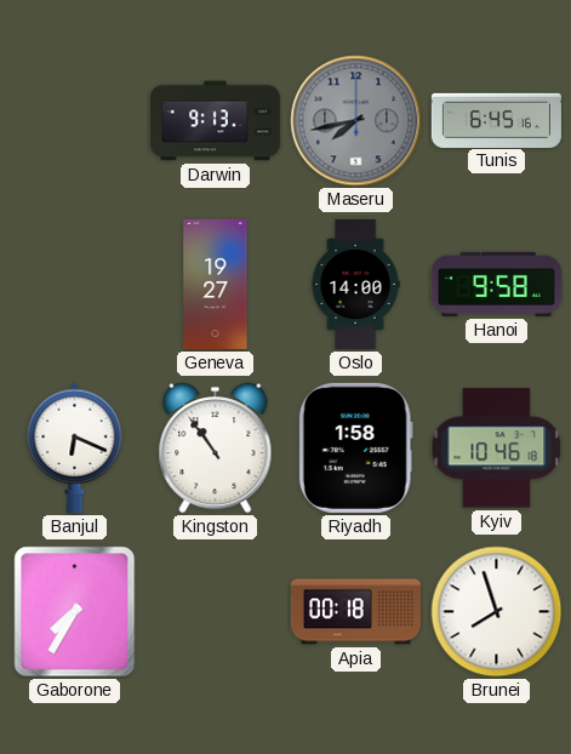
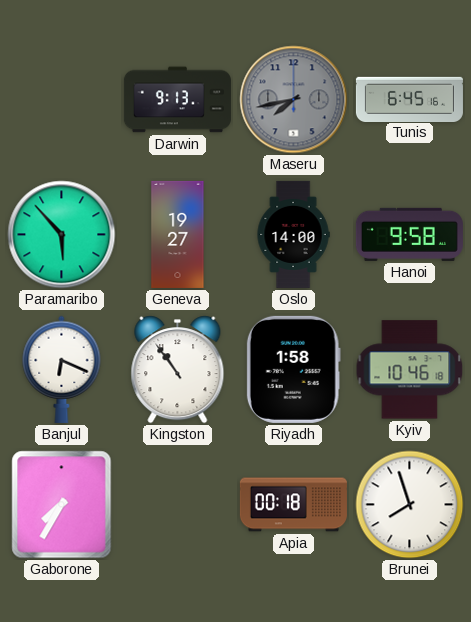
Paramaribo: none -> 5:53
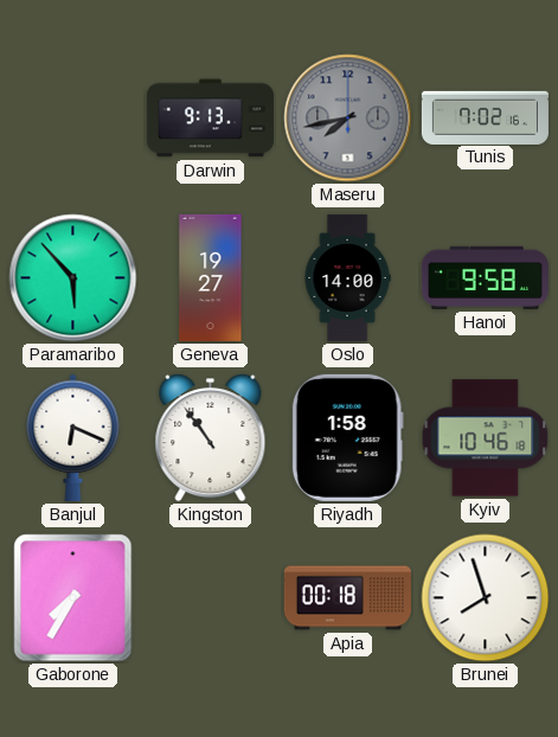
Tunis: 6:45 -> 7:02
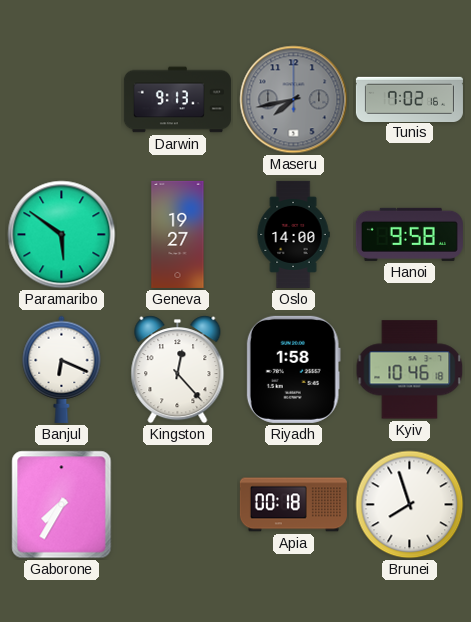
Paramaribo: 5:53 -> 5:51
Kingston: 10:54 -> 12:23
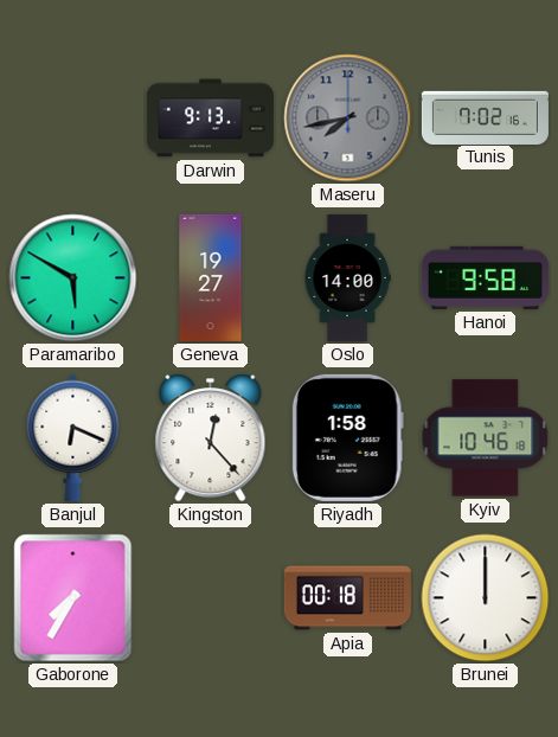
Paramaribo: 5:51 -> 5:50
Brunei: 7:57 -> 12:00
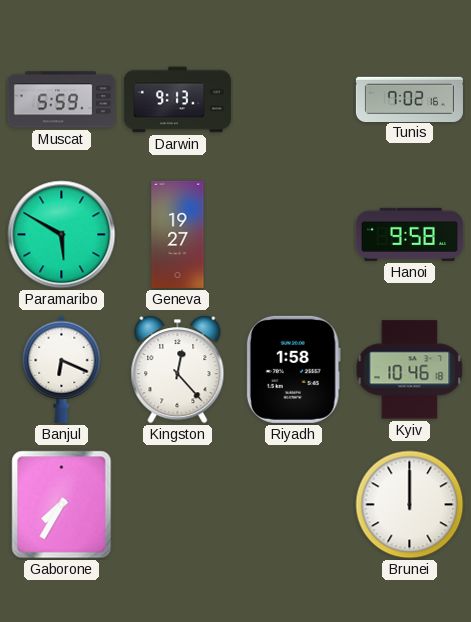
Muscat: none -> 5:59
Maseru: 7:43 -> none
Oslo: 14:00 -> none
Apia: 00:18 -> none
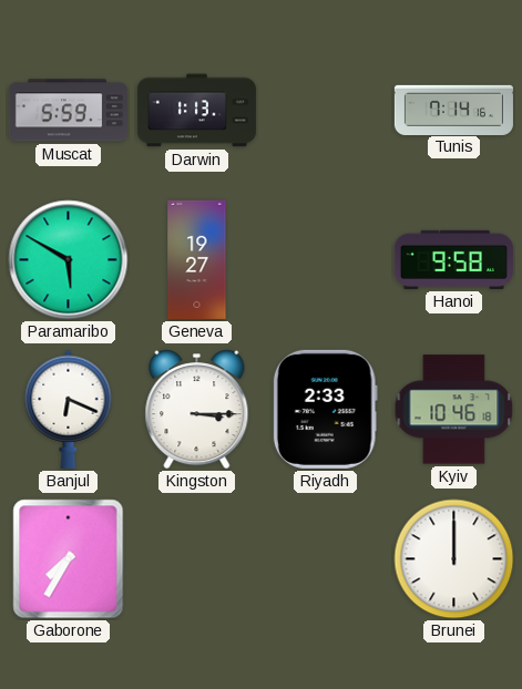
Darwin: 9:13 -> 1:13
Tunis: 7:02 -> 7:14
Kingston: 12:23 -> 3:15
Riyadh: 1:58 -> 2:33
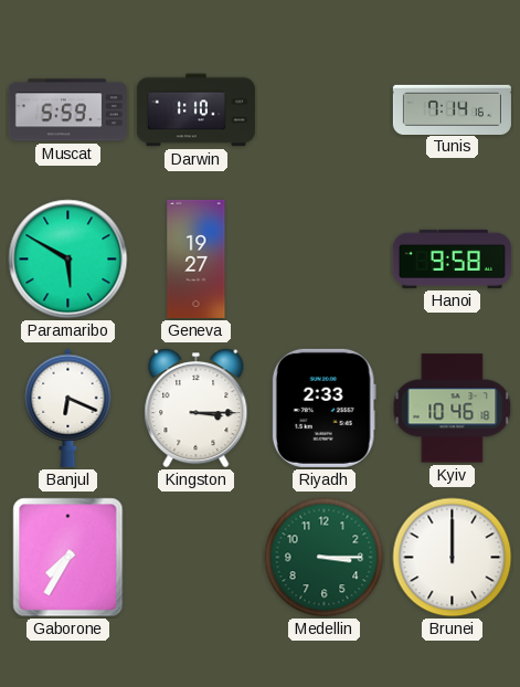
Darwin: 1:13 -> 1:10
Medellin: none -> 3:15
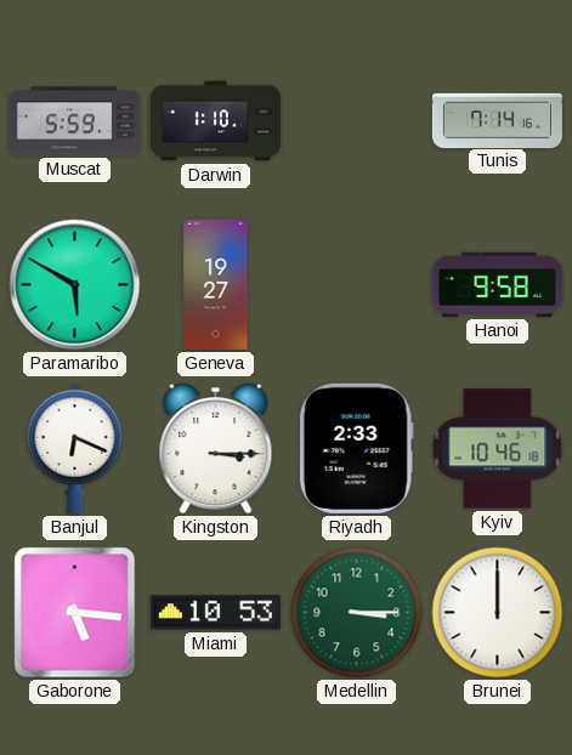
Gaborone: 7:35 -> 5:16
Miami: none -> 10:53
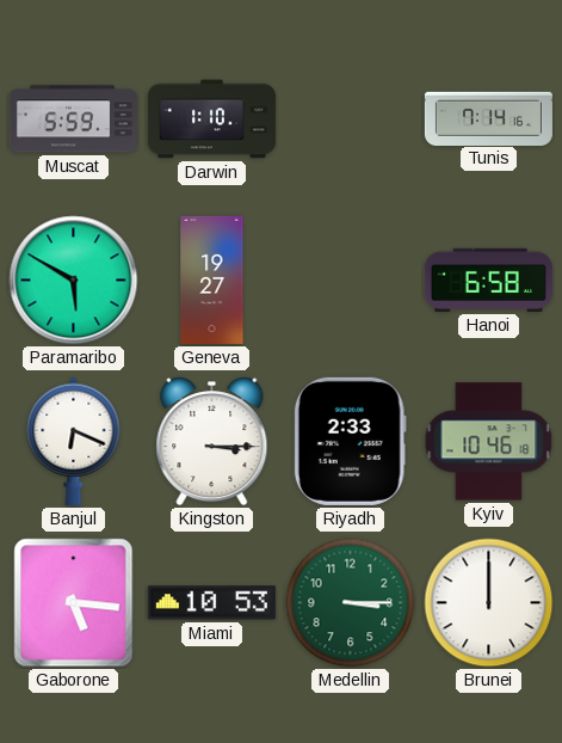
Hanoi: 9:58 -> 6:58
